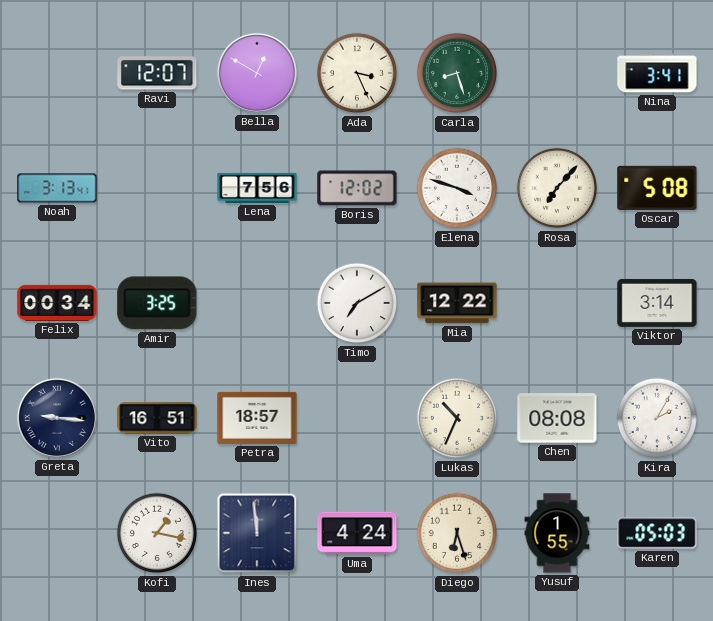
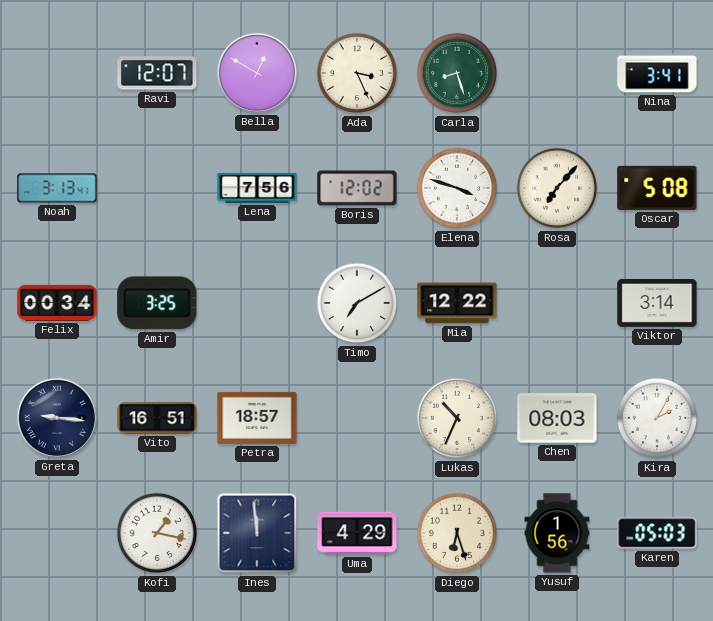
Chen: 08:08 -> 08:03
Uma: 4:24 -> 4:29
Yusuf: 1:55 -> 1:56
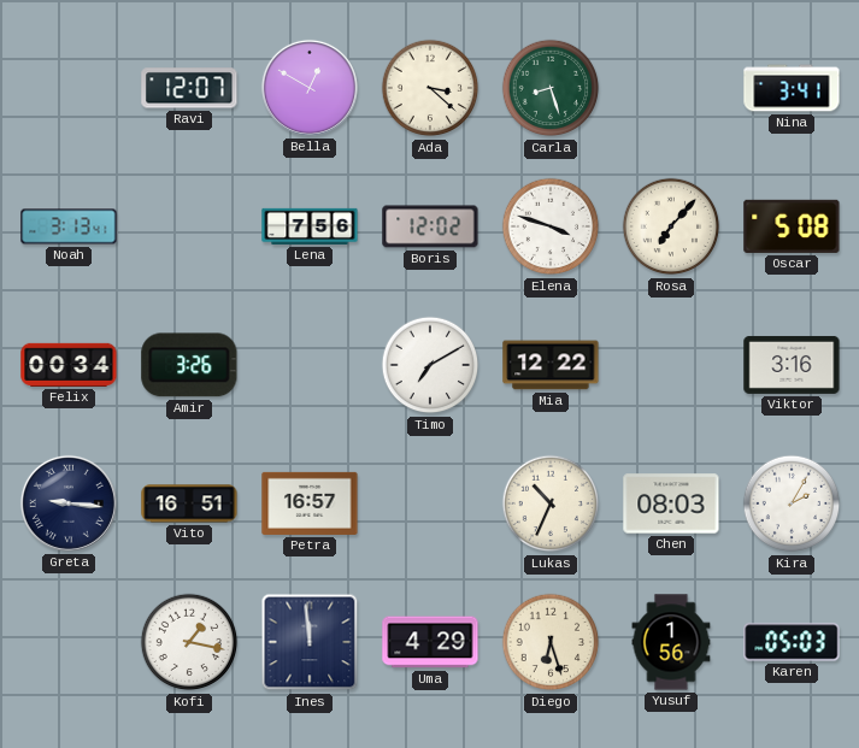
Ada: 3:26 -> 3:22
Amir: 3:25 -> 3:26
Viktor: 3:14 -> 3:16
Petra: 18:57 -> 16:57
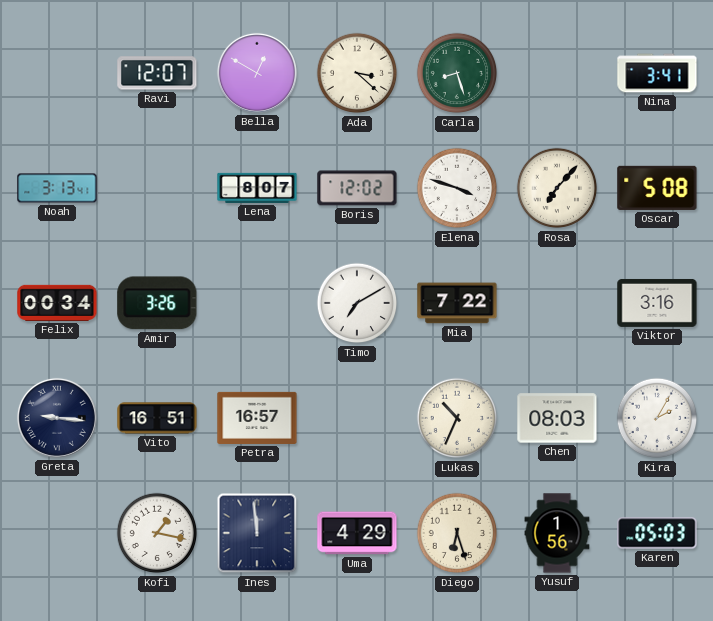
Lena: 7:56 -> 8:07
Mia: 12:22 -> 7:22
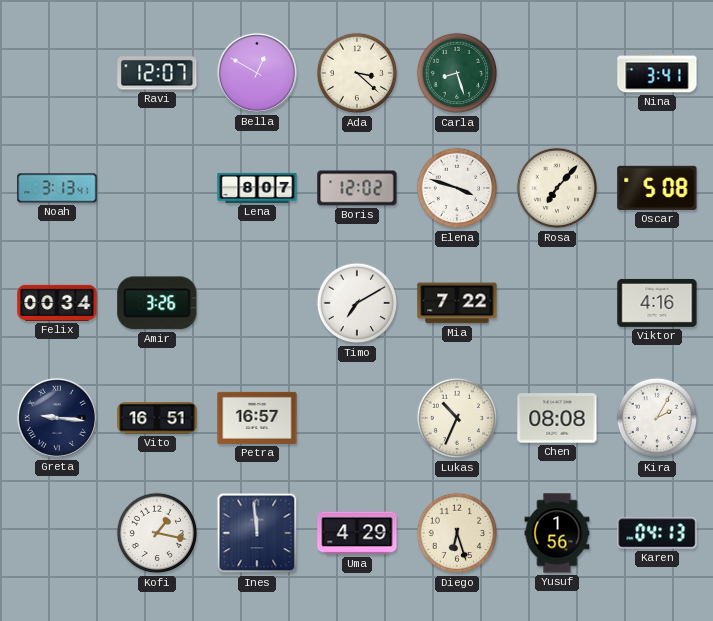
Viktor: 3:16 -> 4:16
Chen: 08:03 -> 08:08
Karen: 05:03 -> 04:13
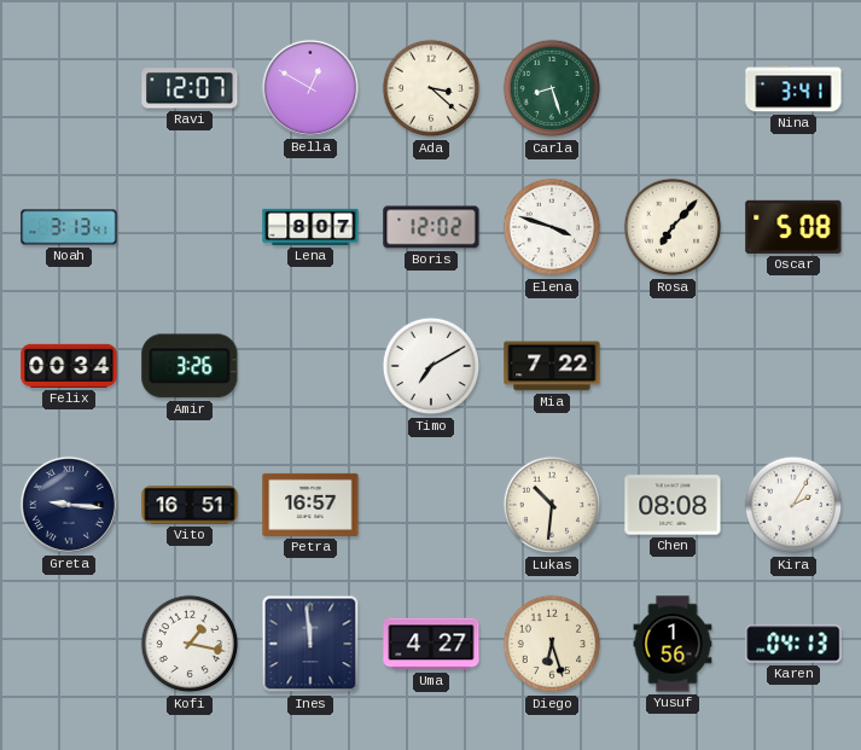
Viktor: 4:16 -> none
Lukas: 10:34 -> 10:31
Uma: 4:29 -> 4:27
